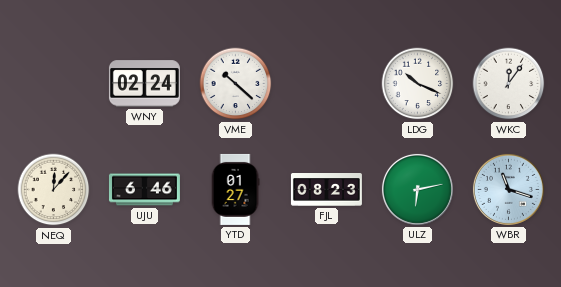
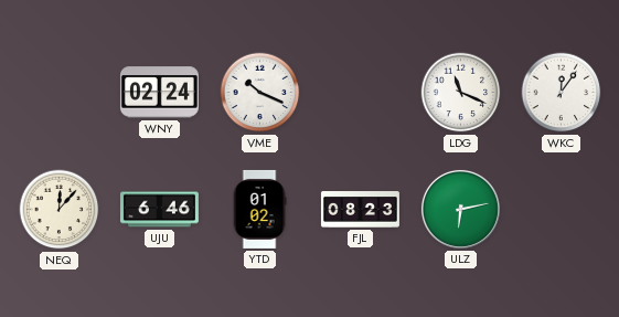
VME: 10:22 -> 10:19
LDG: 10:19 -> 11:19
YTD: 01:27 -> 01:02
WBR: 11:18 -> none
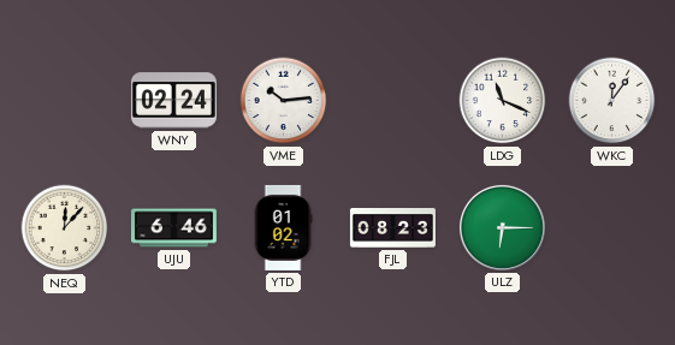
VME: 10:19 -> 10:14
ULZ: 6:13 -> 6:15
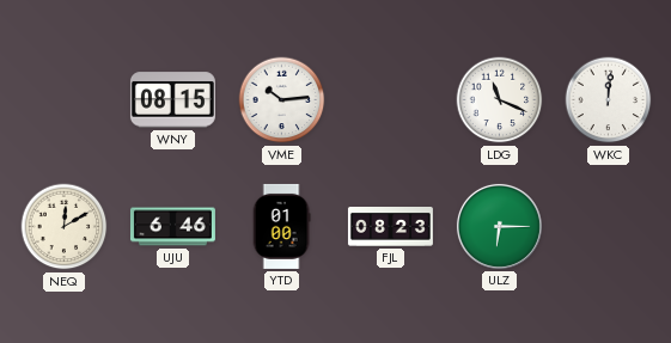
WNY: 02:24 -> 08:15
WKC: 12:06 -> 12:01
NEQ: 12:07 -> 12:10
YTD: 01:02 -> 01:00
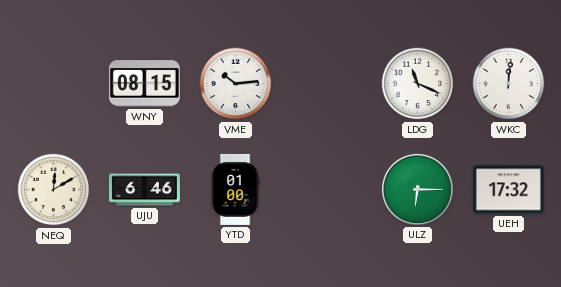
FJL: 08:23 -> none
UEH: none -> 17:32
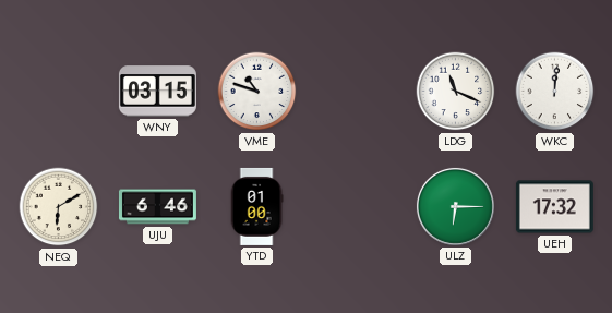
WNY: 08:15 -> 03:15
VME: 10:14 -> 10:48
NEQ: 12:10 -> 6:10
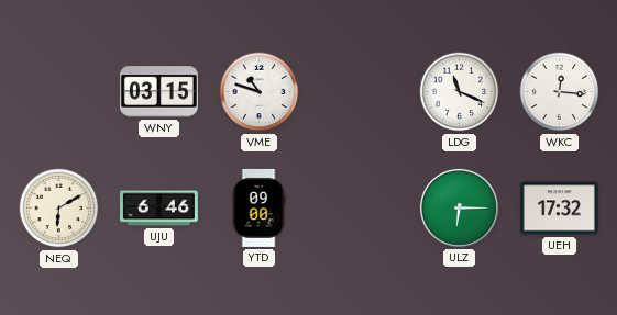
WKC: 12:01 -> 12:16
YTD: 01:00 -> 09:00
